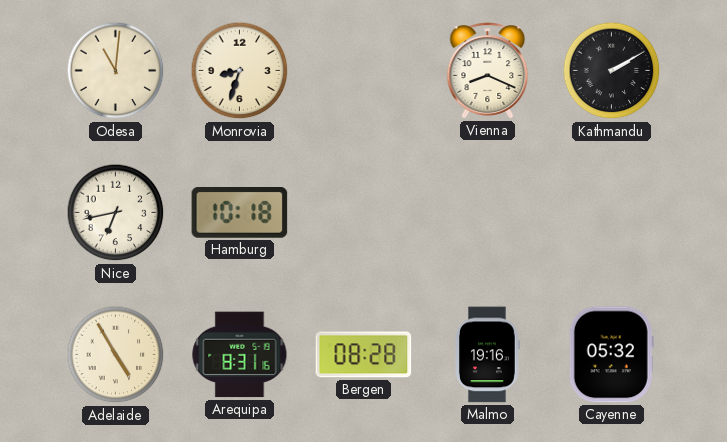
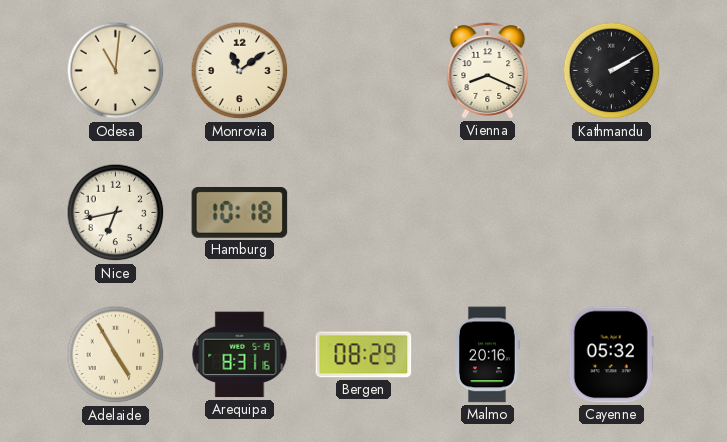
Monrovia: 8:33 -> 11:09
Bergen: 08:28 -> 08:29
Malmo: 19:16 -> 20:16
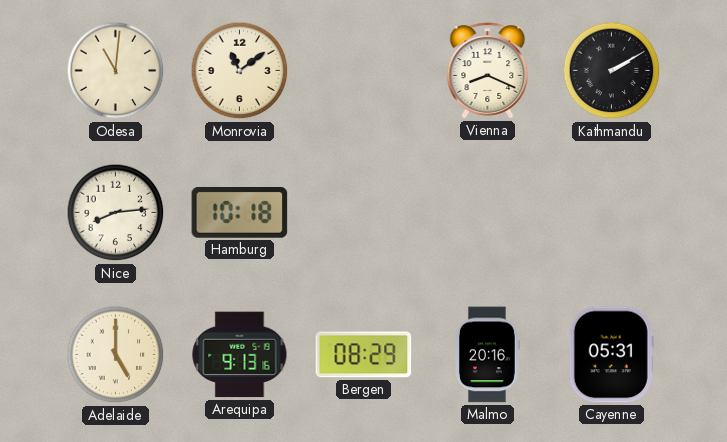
Nice: 6:43 -> 8:14
Adelaide: 4:55 -> 5:00
Arequipa: 8:31 -> 9:13
Cayenne: 05:32 -> 05:31
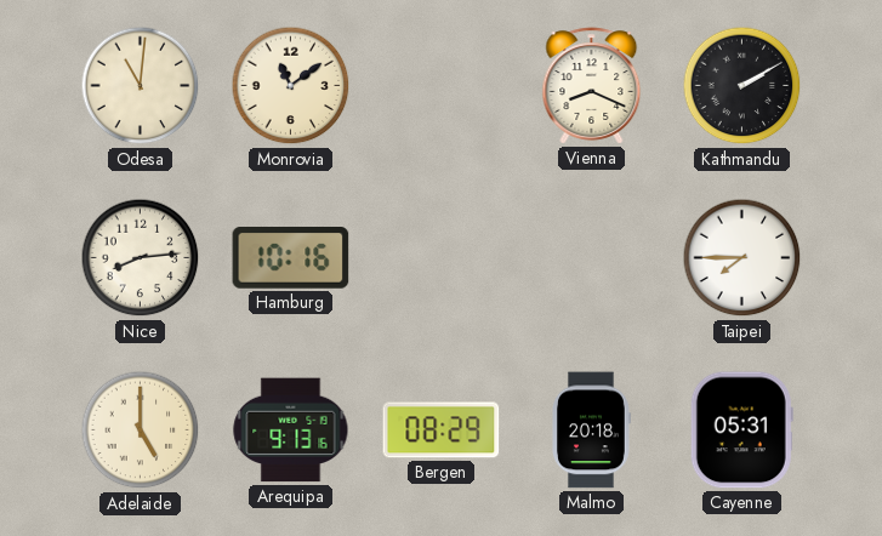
Hamburg: 10:18 -> 10:16
Taipei: none -> 7:45
Malmo: 20:16 -> 20:18
